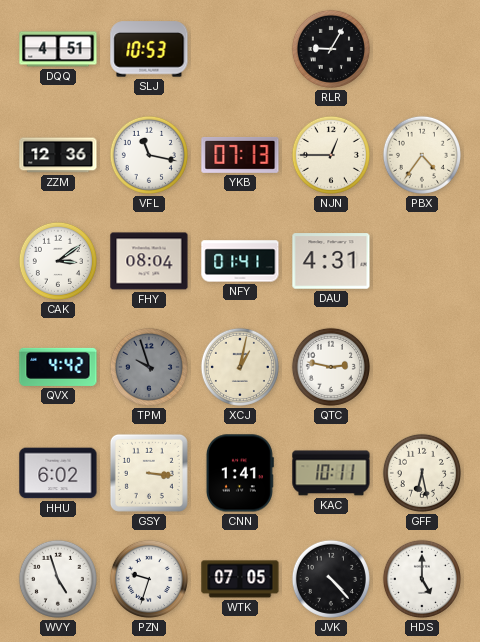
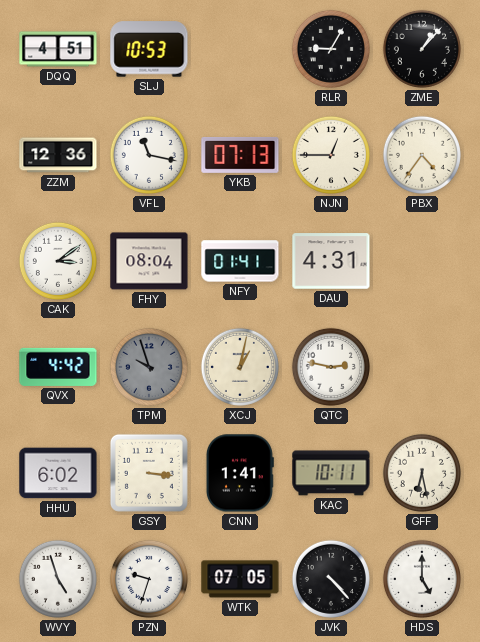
ZME: none -> 1:07
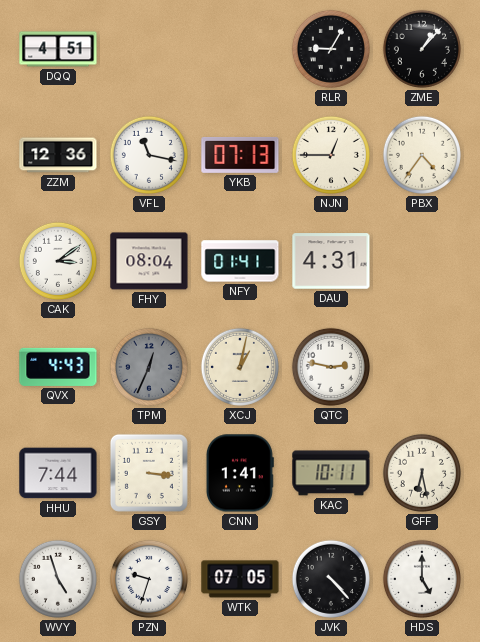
SLJ: 10:53 -> none
QVX: 4:42 -> 4:43
TPM: 9:57 -> 12:34
HHU: 6:02 -> 7:44
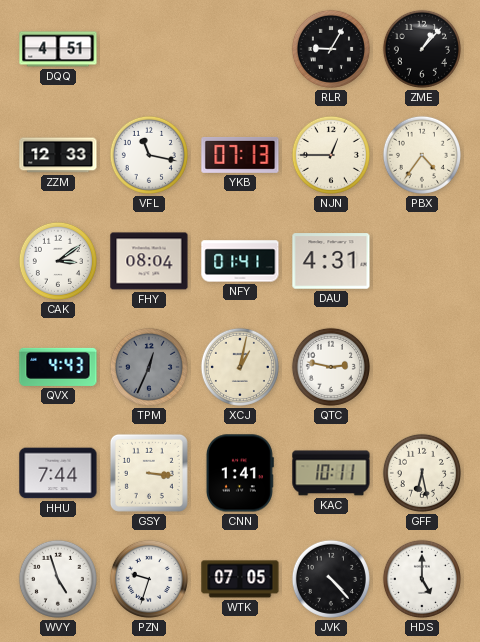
ZZM: 12:36 -> 12:33
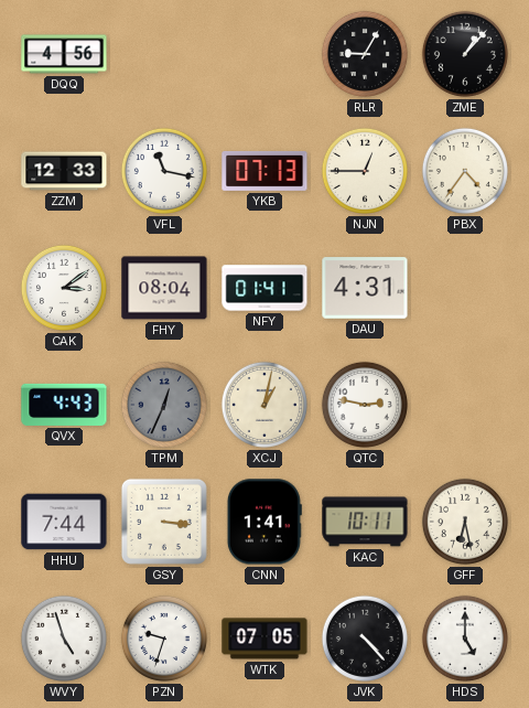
DQQ: 4:51 -> 4:56
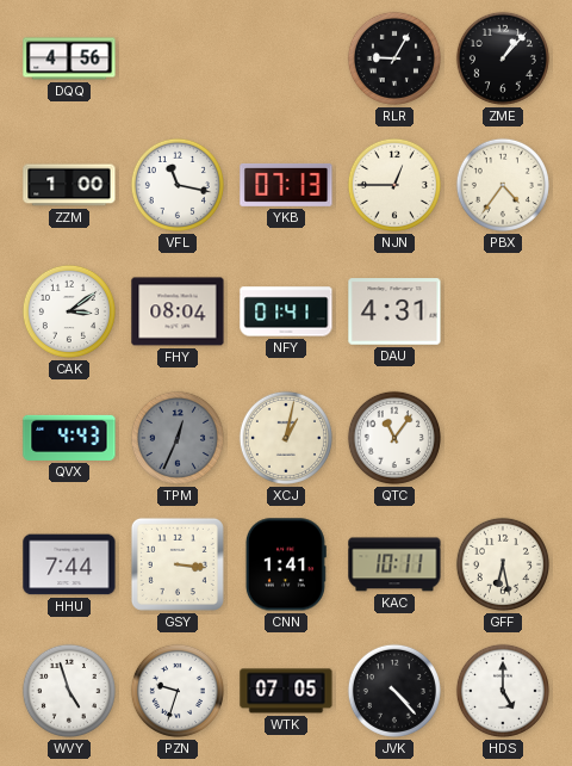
ZZM: 12:33 -> 1:00
QTC: 2:47 -> 11:06
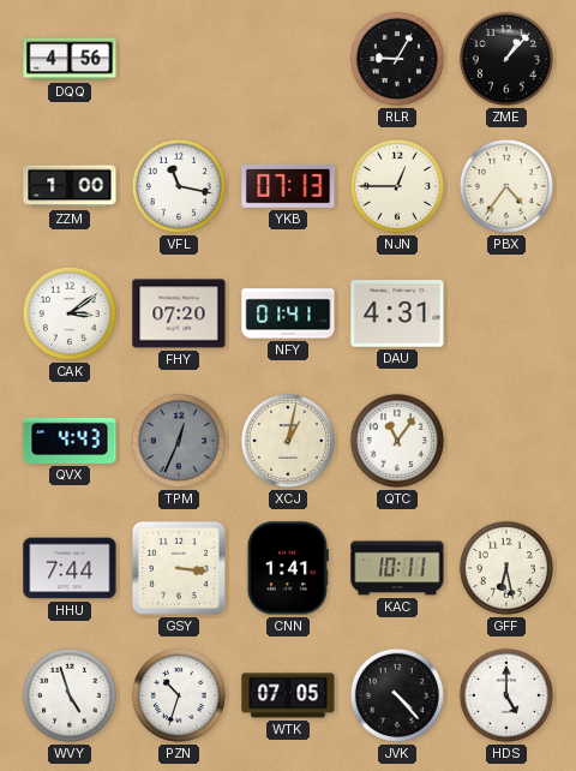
FHY: 08:04 -> 07:20
PZN: 9:33 -> 10:33
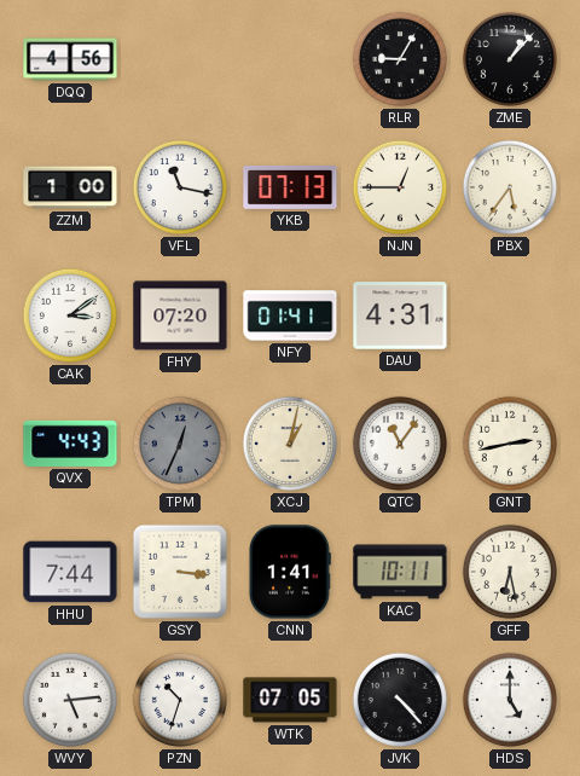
PBX: 4:36 -> 5:36
GNT: none -> 2:43
WVY: 4:57 -> 5:14
